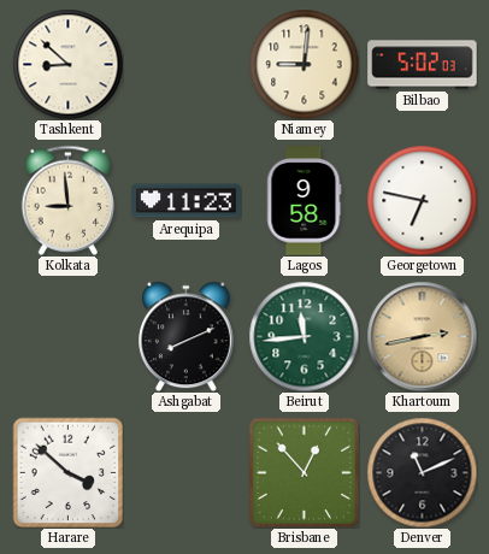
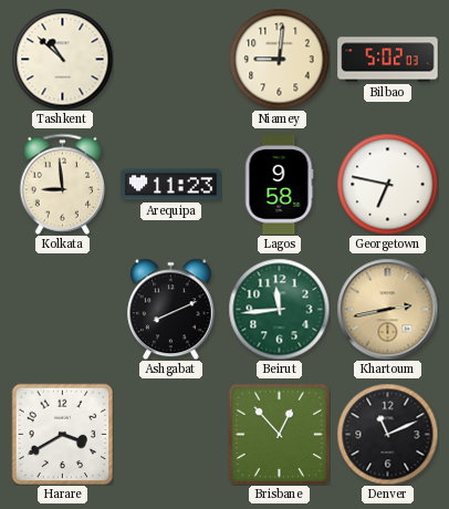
Tashkent: 8:52 -> 10:52
Harare: 3:52 -> 3:40
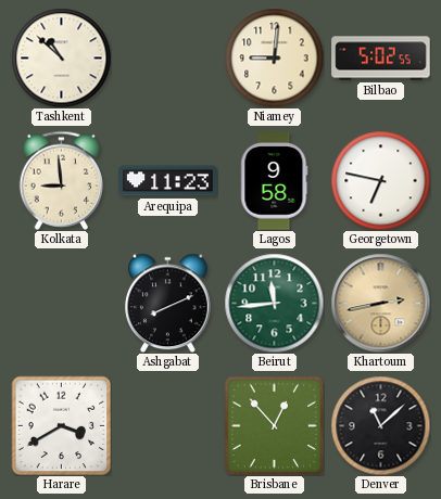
Bilbao: 5:02:03 -> 5:02:55
Denver: 11:11 -> 11:08
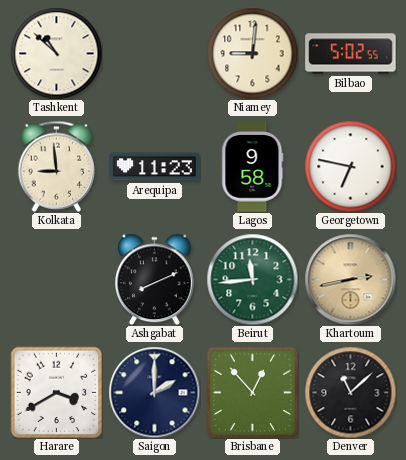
Saigon: none -> 2:00
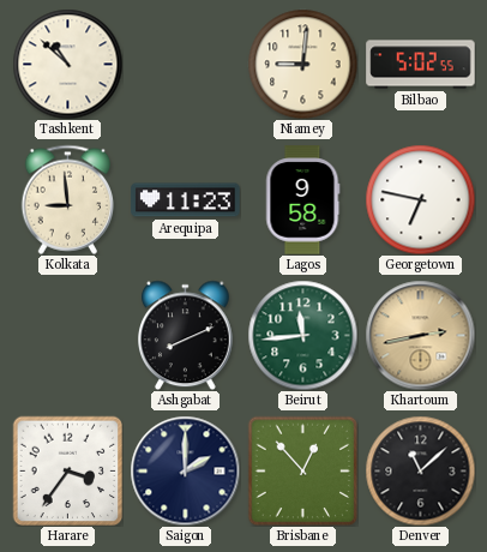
Harare: 3:40 -> 3:36
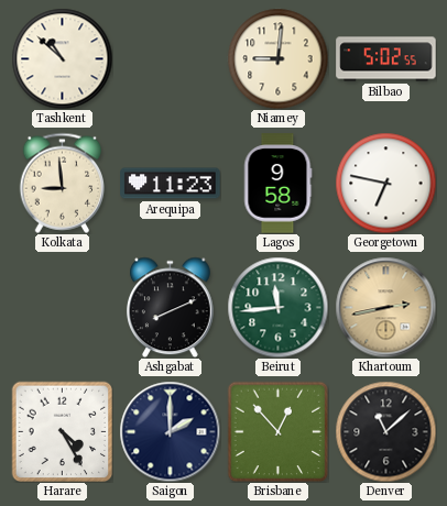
Harare: 3:36 -> 4:25
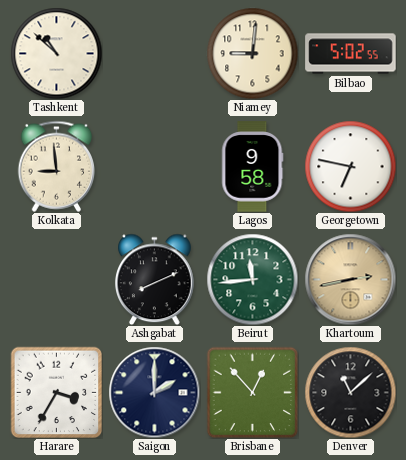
Arequipa: 11:23 -> none
Harare: 4:25 -> 3:35
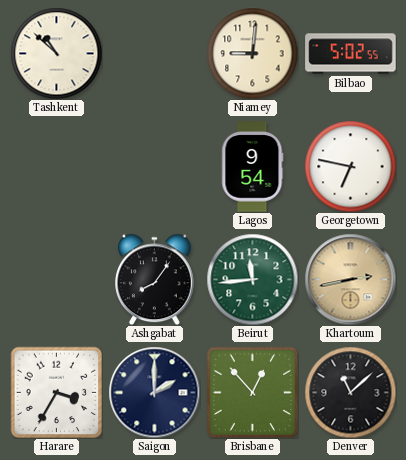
Kolkata: 8:59 -> none
Lagos: 9:58 -> 9:54
Ashgabat: 8:11 -> 8:06
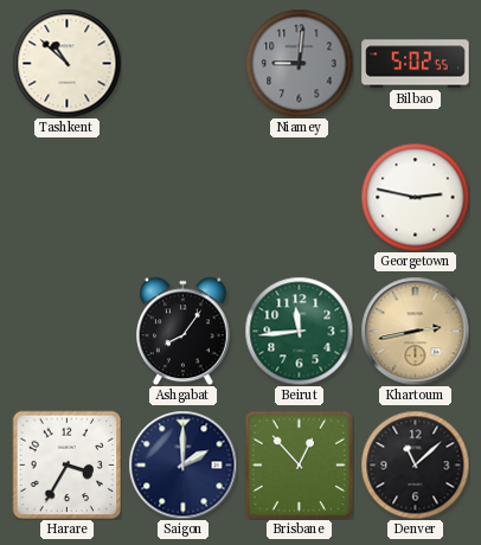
Niamey dial: cream -> grey
Lagos: 9:54 -> none
Georgetown: 6:47 -> 2:47
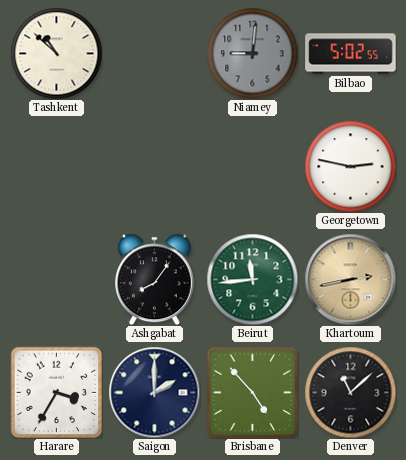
Brisbane: 12:53 -> 4:53
